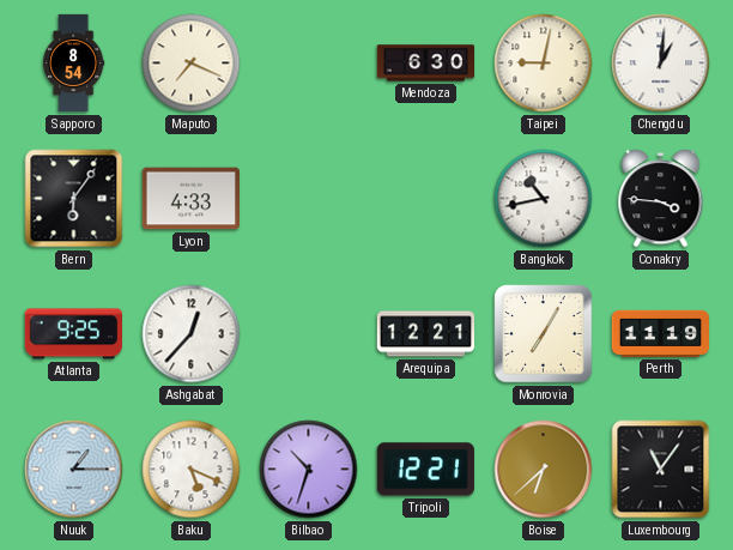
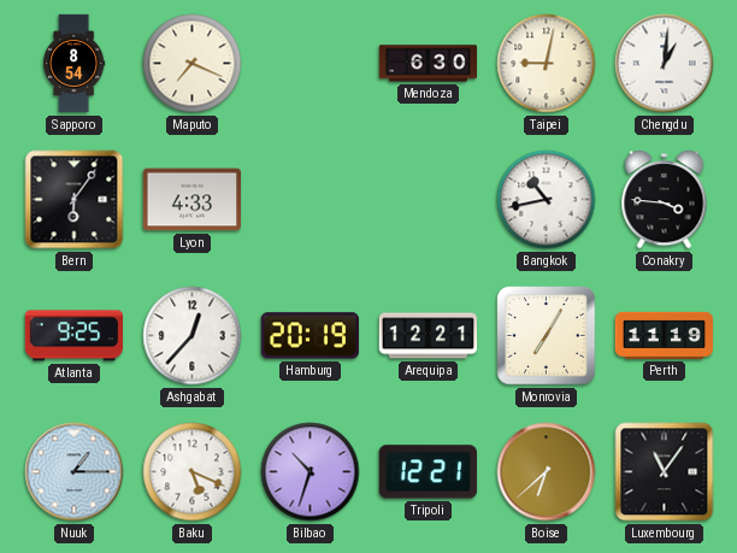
Hamburg: none -> 20:19
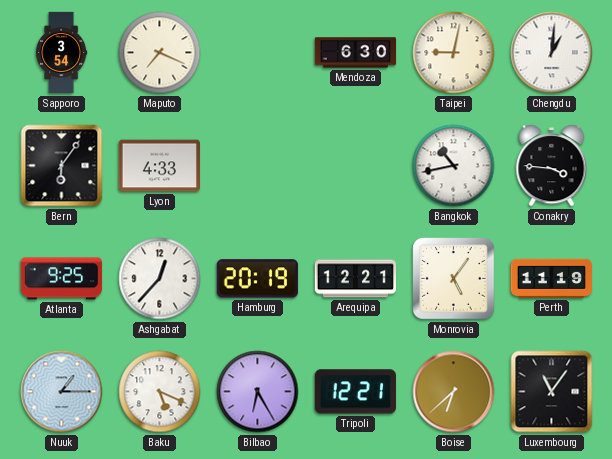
Sapporo: 8:54 -> 3:54
Monrovia: 7:05 -> 5:06
Bilbao: 10:33 -> 6:25
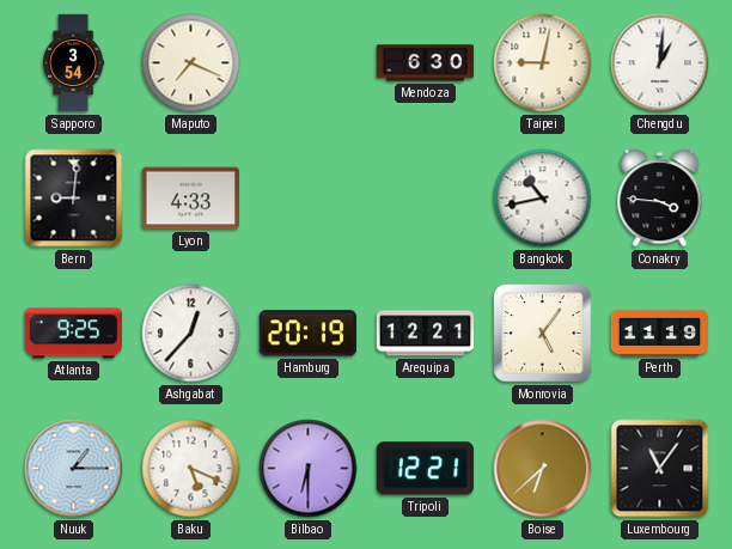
Bern: 6:06 -> 9:01
Bilbao: 6:25 -> 6:30
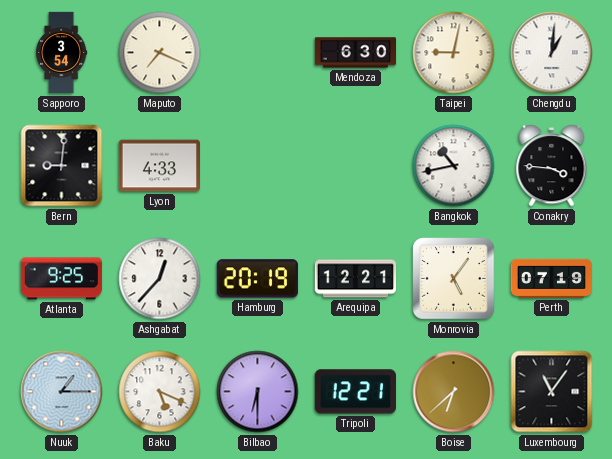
Perth: 11:19 -> 07:19
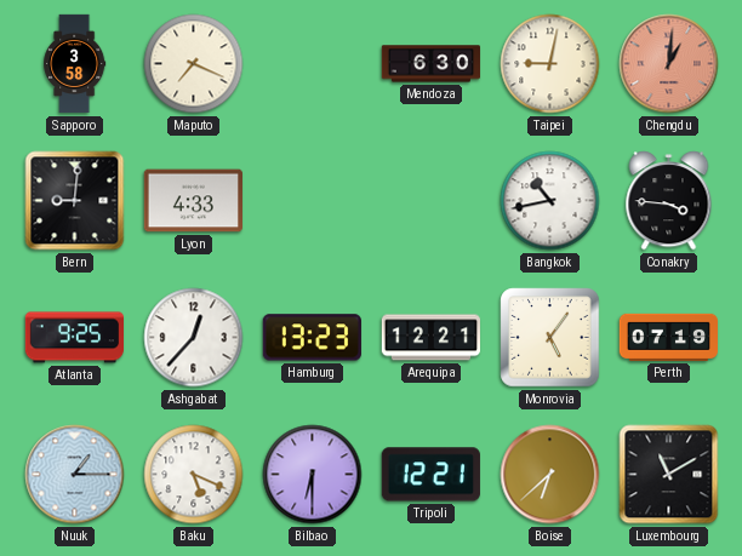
Sapporo: 3:54 -> 3:58
Chengdu dial: white -> salmon
Hamburg: 20:19 -> 13:23
Luxembourg: 11:06 -> 11:10
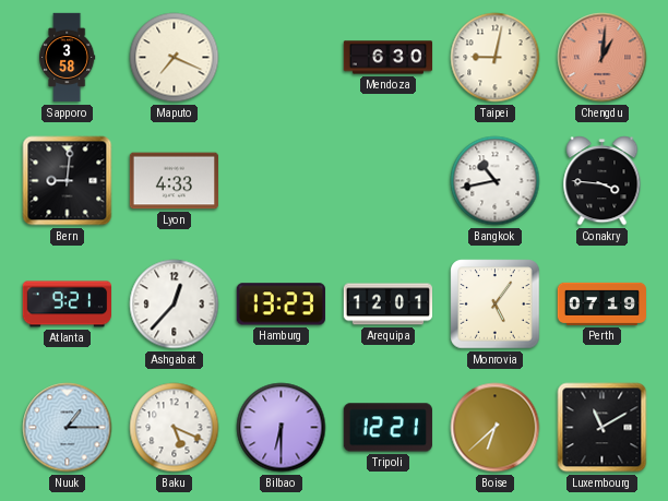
Atlanta: 9:25 -> 9:21
Arequipa: 12:21 -> 12:01
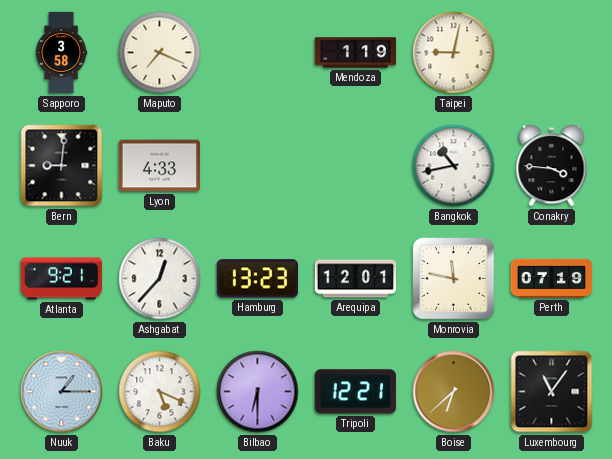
Mendoza: 6:30 -> 1:19
Chengdu: 1:01 -> none
Monrovia: 5:06 -> 11:47
Luxembourg: 11:10 -> 11:06
